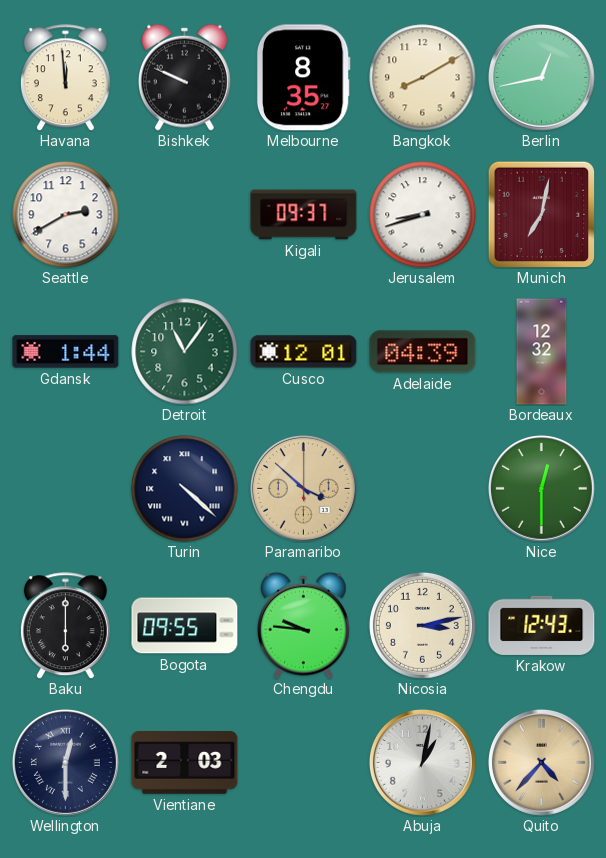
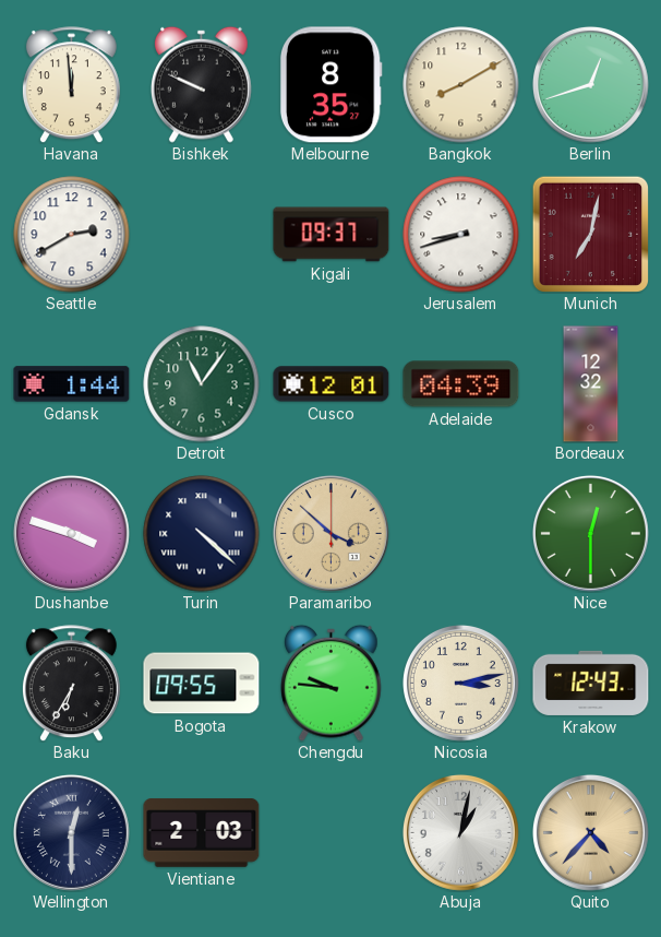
Berlin: 12:43 -> 12:42
Dushanbe: none -> 3:48
Baku: 6:00 -> 6:35
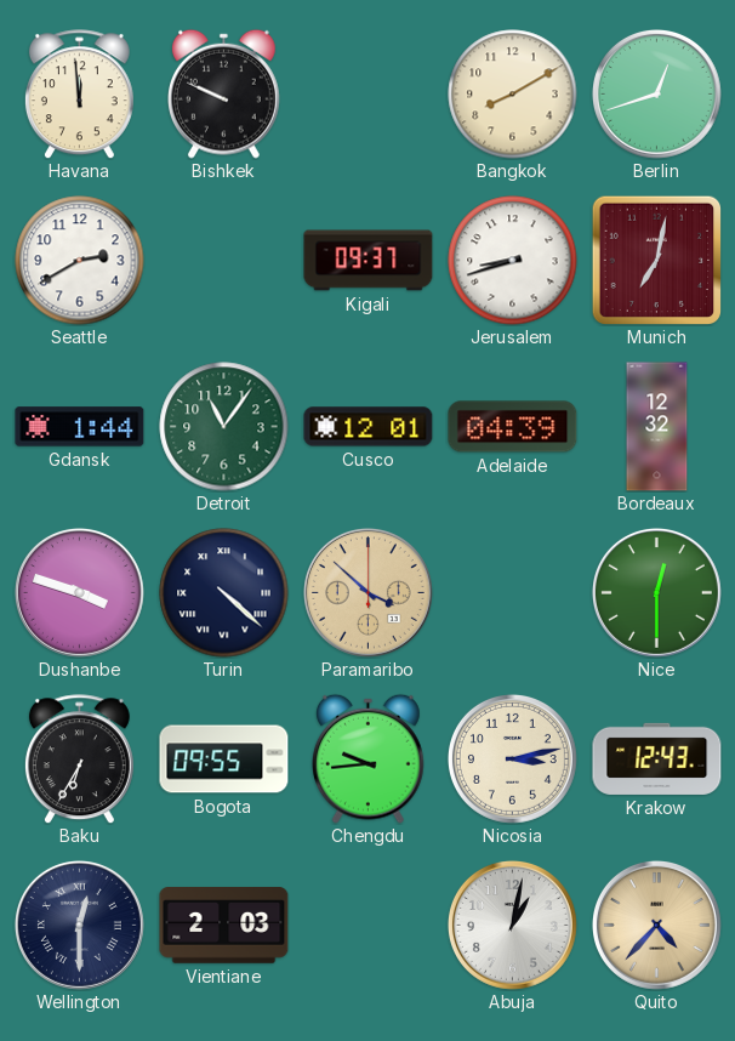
Melbourne: 8:35 -> none
Chengdu: 9:46 -> 9:44
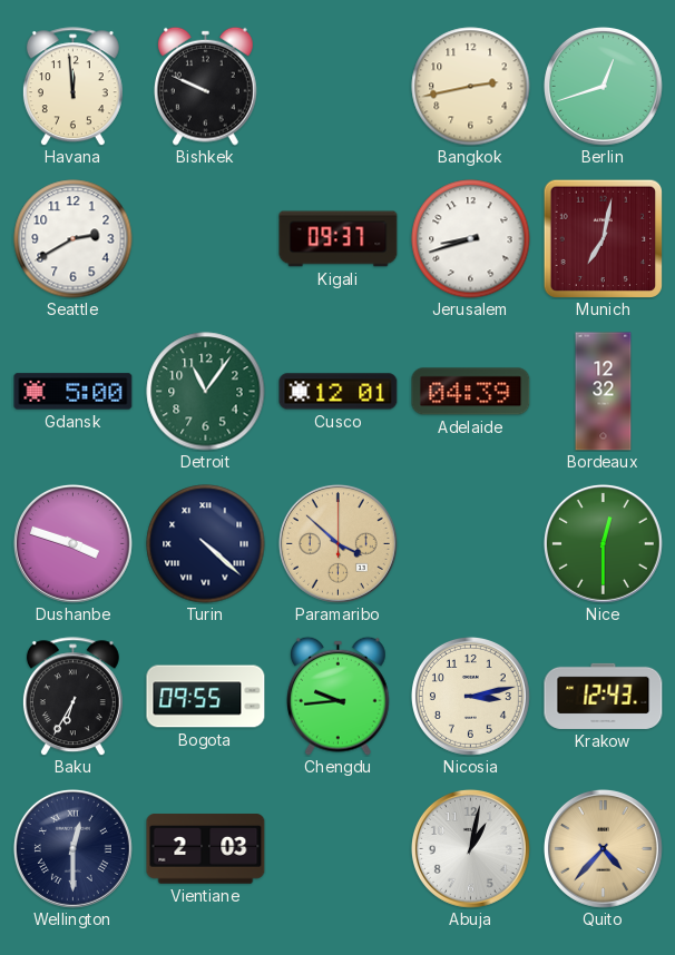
Bangkok: 8:10 -> 2:43
Gdansk: 1:44 -> 5:00
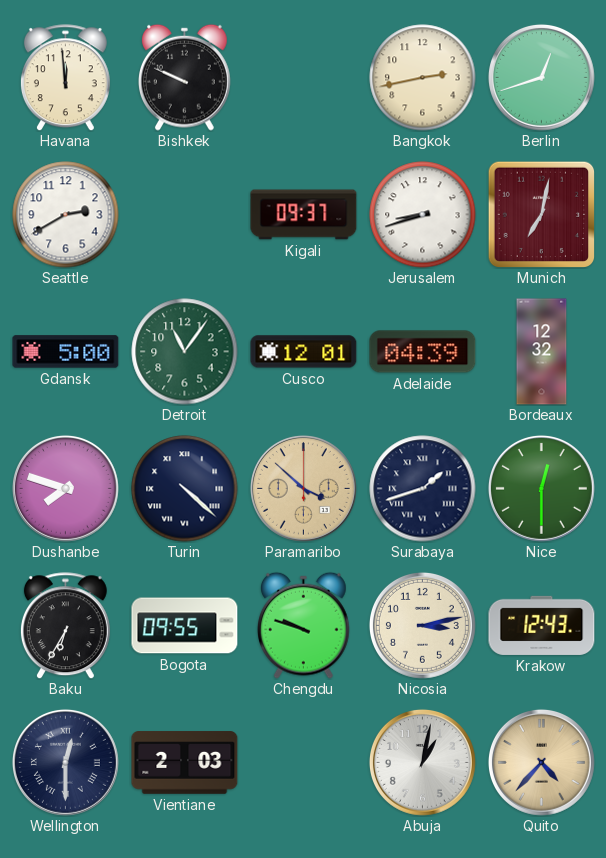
Dushanbe: 3:48 -> 7:48
Surabaya: none -> 1:42
Chengdu: 9:44 -> 9:48
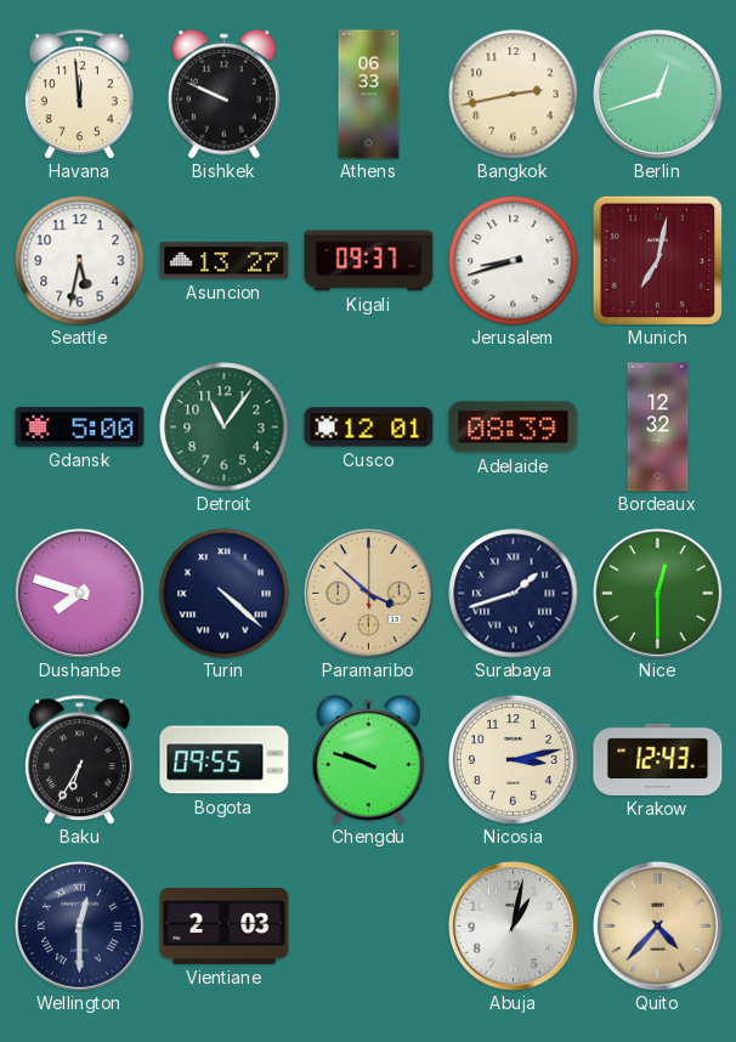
Athens: none -> 06:33
Seattle: 2:40 -> 5:32
Asuncion: none -> 13:27
Adelaide: 04:39 -> 08:39
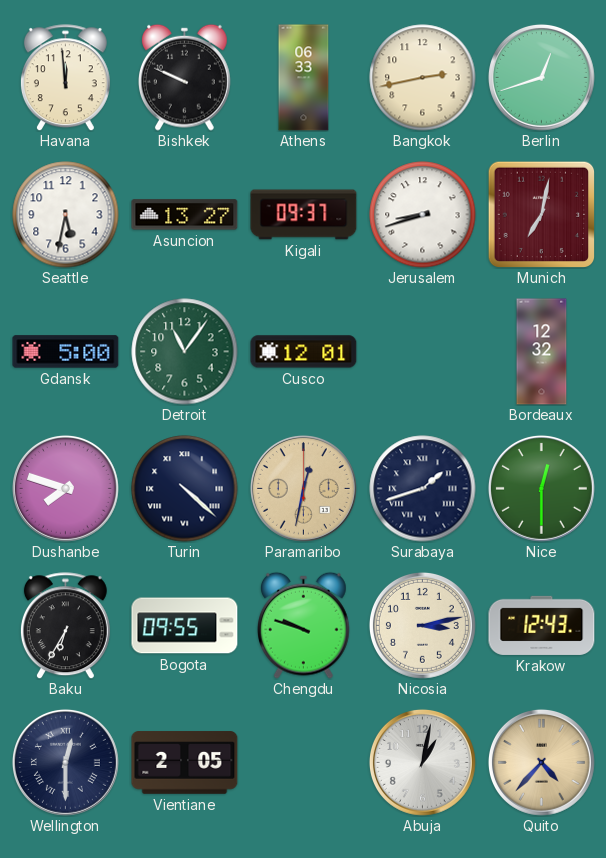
Adelaide: 08:39 -> none
Paramaribo: 3:52 -> 12:32
Vientiane: 2:03 -> 2:05
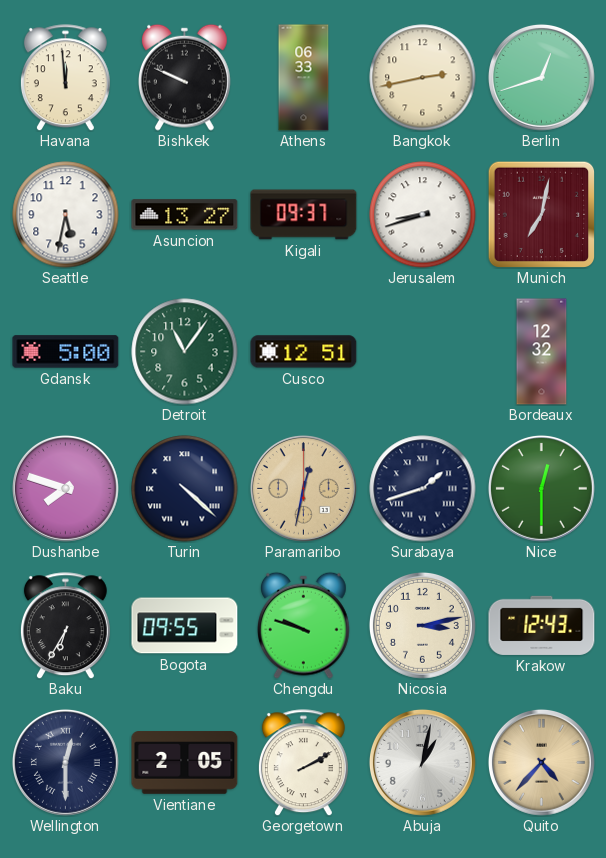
Cusco: 12:01 -> 12:51
Georgetown: none -> 2:10
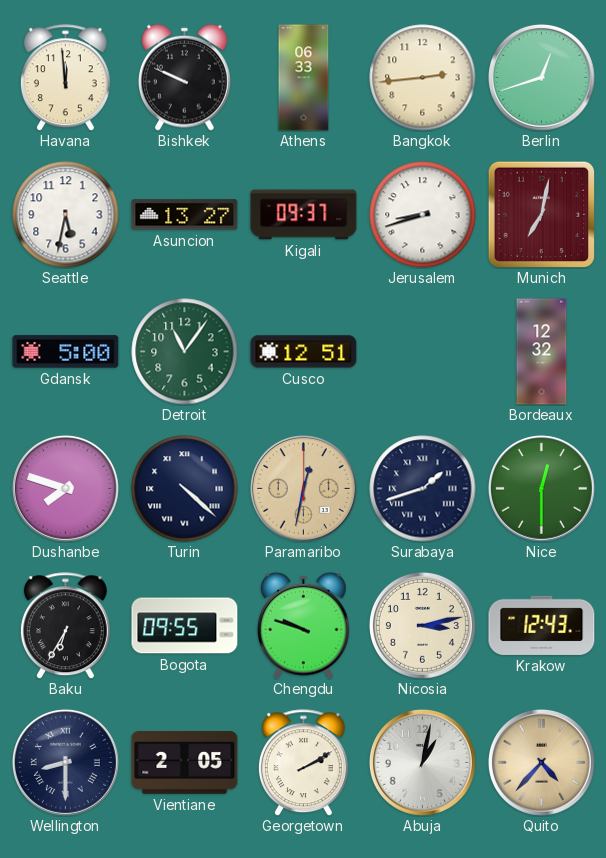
Bangkok: 2:43 -> 2:44
Wellington: 12:30 -> 8:30
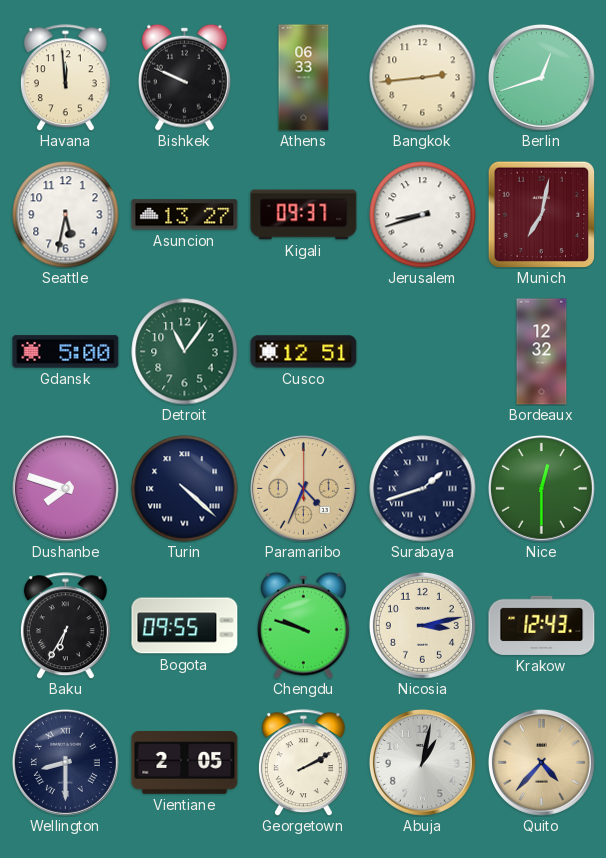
Paramaribo: 12:32 -> 4:34
